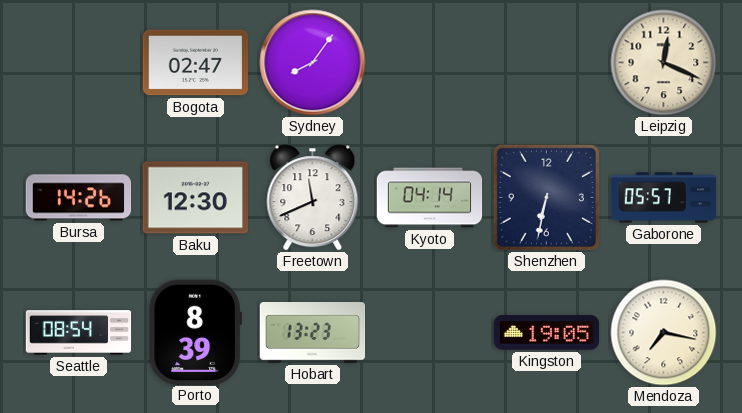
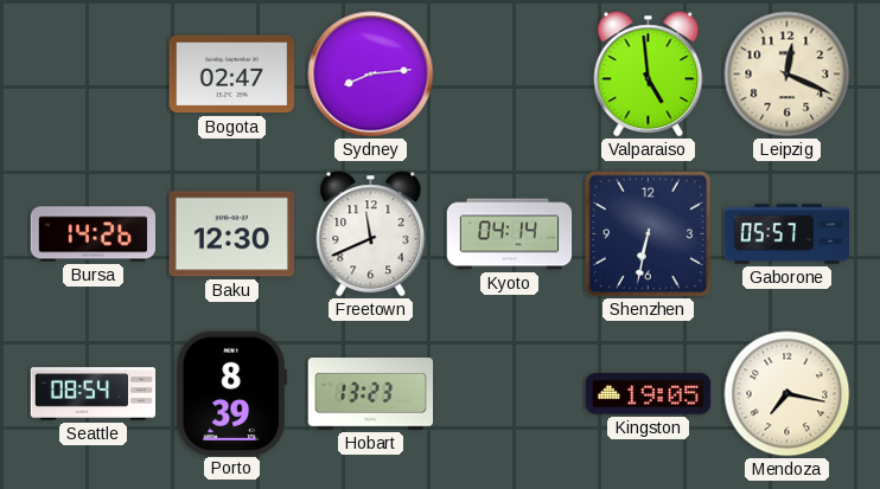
Sydney: 8:06 -> 8:14
Valparaiso: none -> 4:59
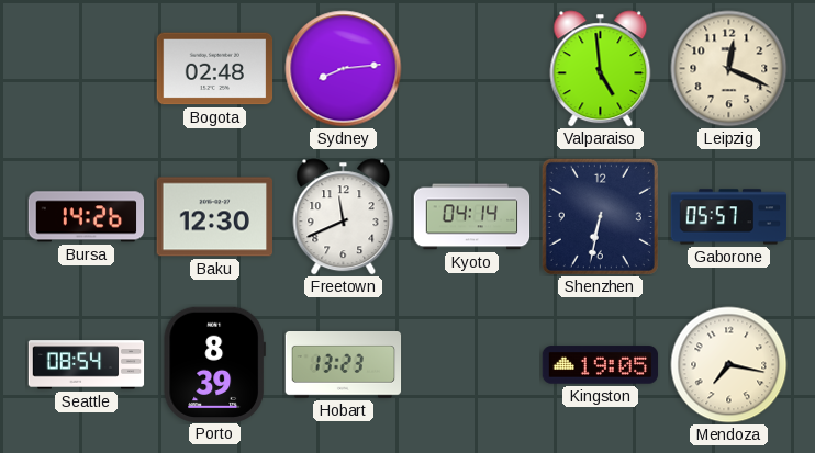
Bogota: 02:47 -> 02:48
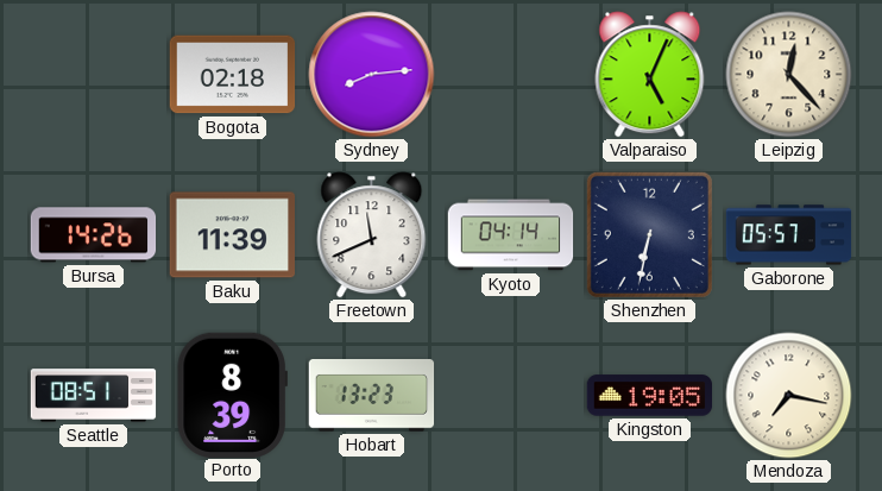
Bogota: 02:48 -> 02:18
Valparaiso: 4:59 -> 5:04
Leipzig: 12:19 -> 12:23
Baku: 12:30 -> 11:39
Seattle: 08:54 -> 08:51
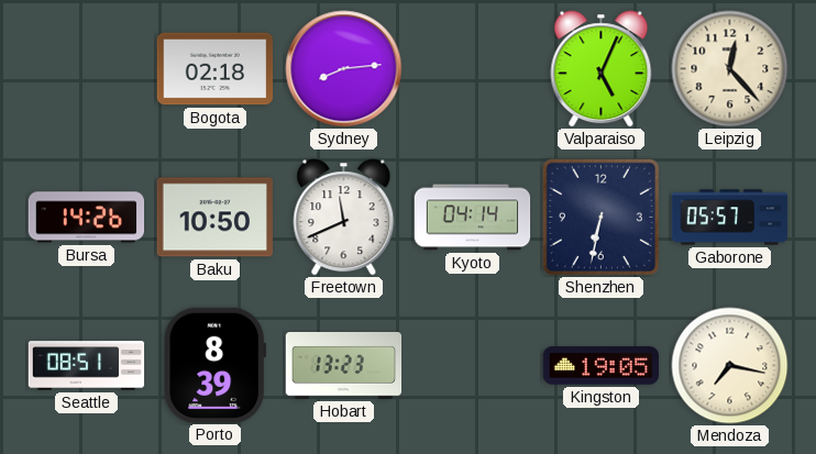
Baku: 11:39 -> 10:50
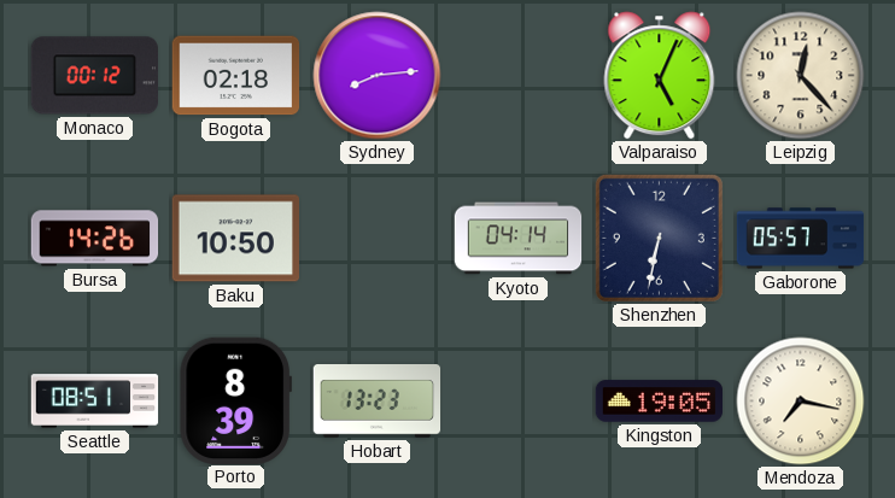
Monaco: none -> 00:12
Freetown: 11:41 -> none
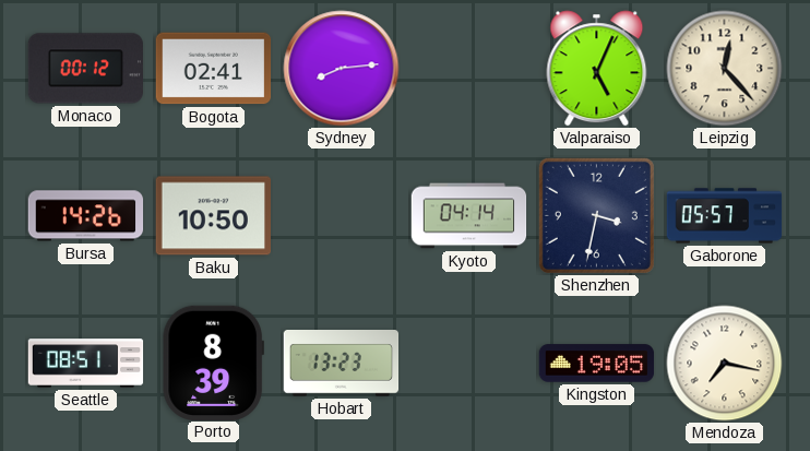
Bogota: 02:18 -> 02:41
Shenzhen: 6:32 -> 3:32
